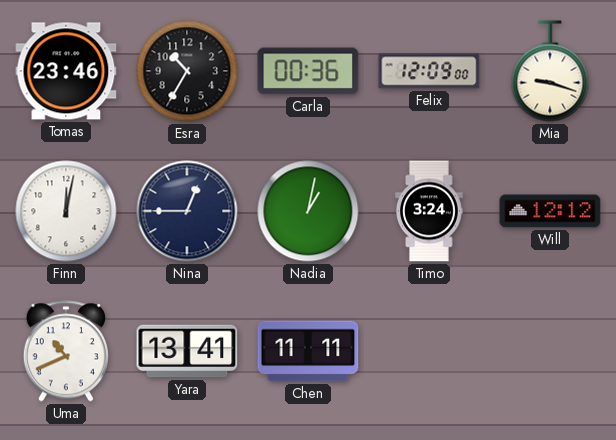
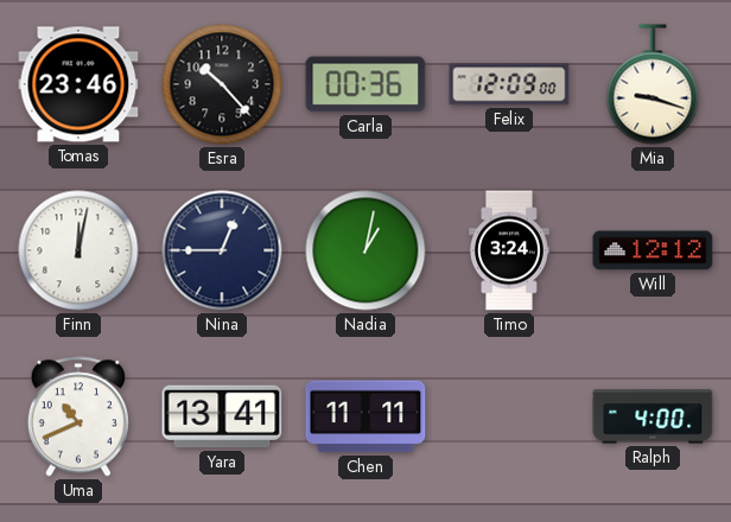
Esra: 10:35 -> 10:23
Ralph: none -> 4:00
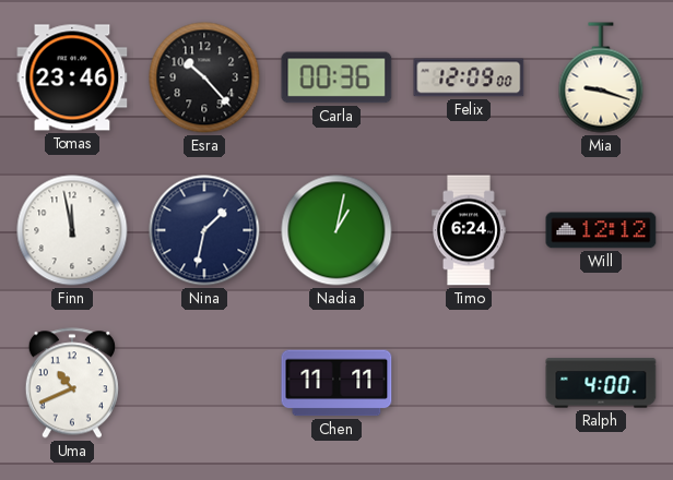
Finn: 12:02 -> 11:58
Nina: 12:45 -> 1:32
Timo: 3:24 -> 6:24
Yara: 13:41 -> none
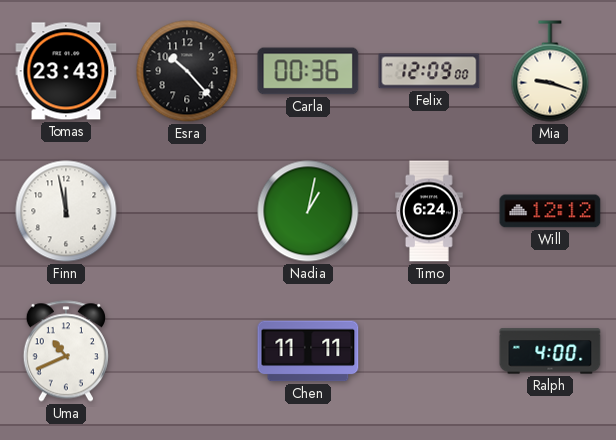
Tomas: 23:46 -> 23:43
Nina: 1:32 -> none
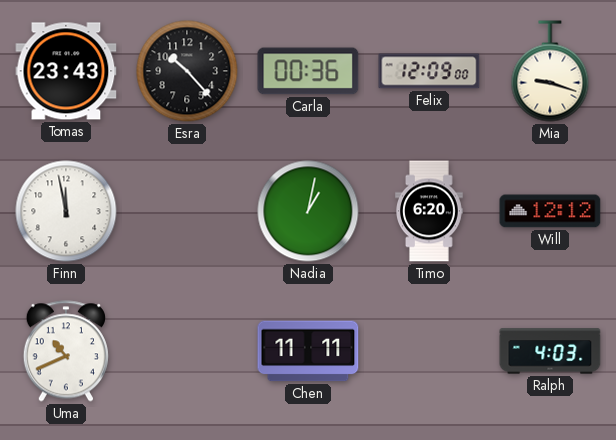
Timo: 6:24 -> 6:20
Ralph: 4:00 -> 4:03
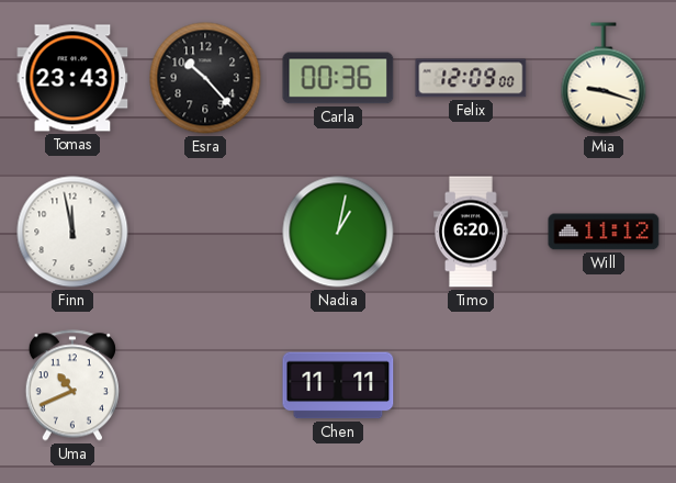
Will: 12:12 -> 11:12
Ralph: 4:03 -> none
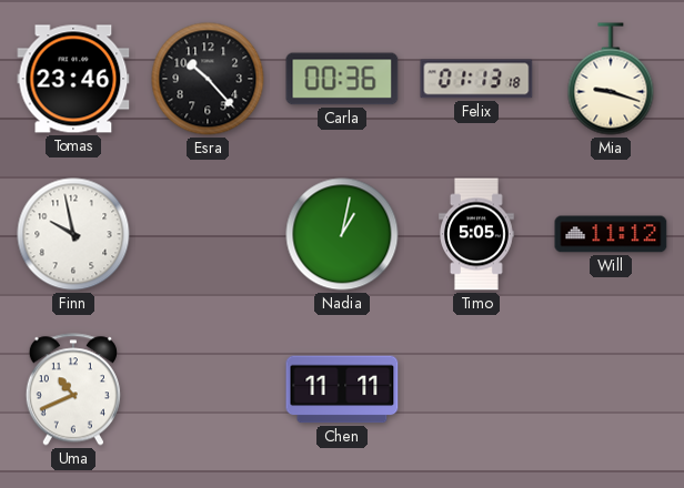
Tomas: 23:43 -> 23:46
Felix: 12:09 -> 01:13
Finn: 11:58 -> 9:58
Timo: 6:20 -> 5:05
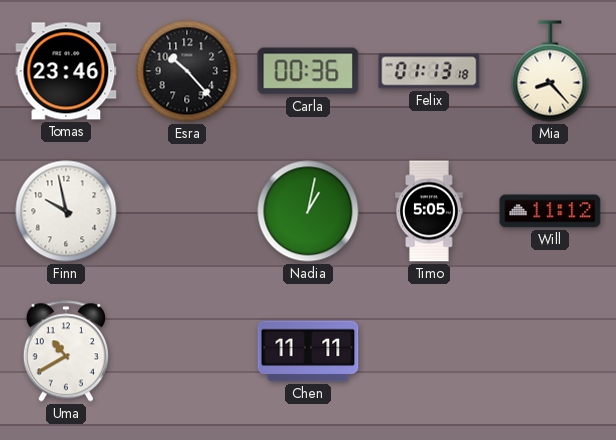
Mia: 9:18 -> 8:23
Uma: 10:41 -> 10:40
